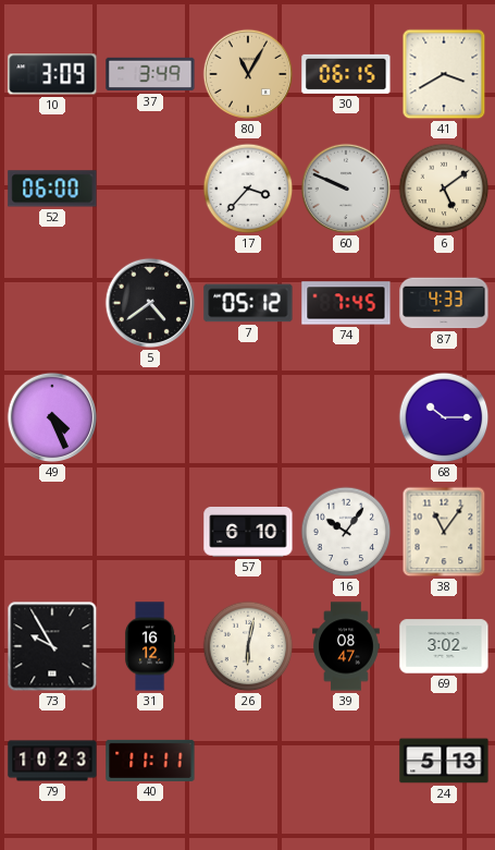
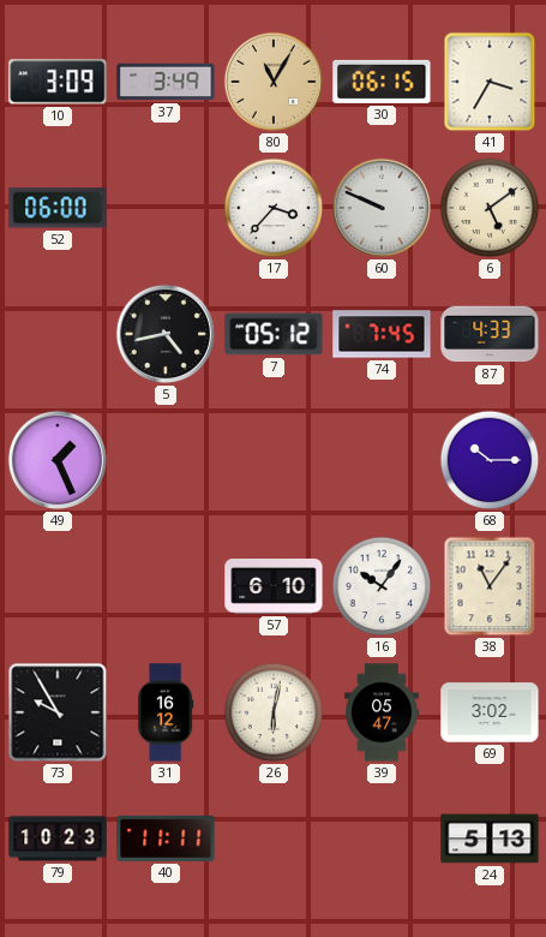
41: 3:40 -> 3:35
5: 4:39 -> 4:43
49: 4:26 -> 1:26
39: 08:47 -> 05:47
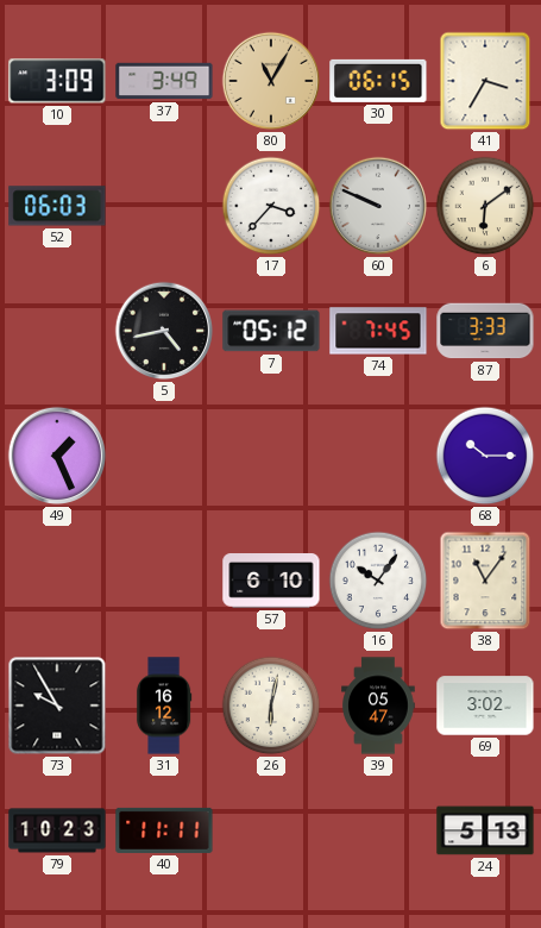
52: 06:00 -> 06:03
6: 5:09 -> 6:09
87: 4:33 -> 3:33
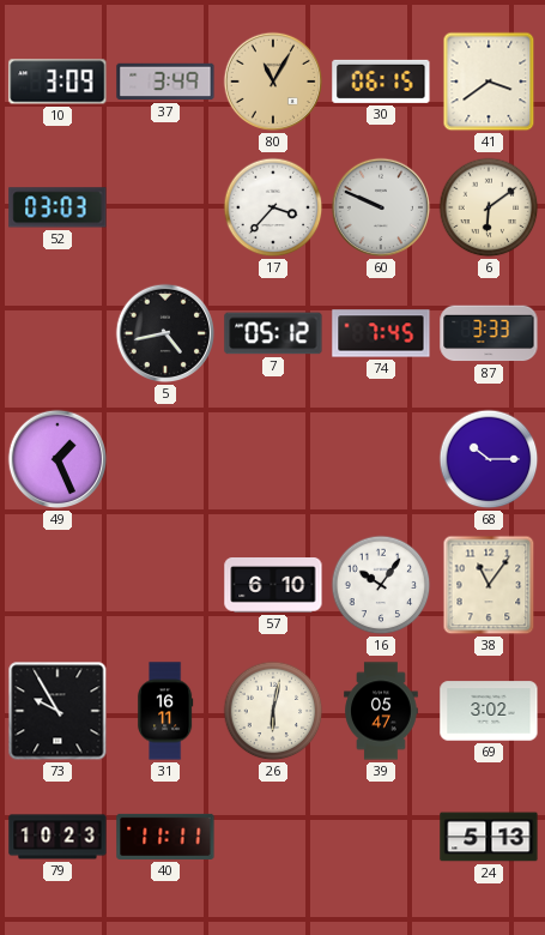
41: 3:35 -> 3:39
52: 06:03 -> 03:03
31: 16:12 -> 16:11
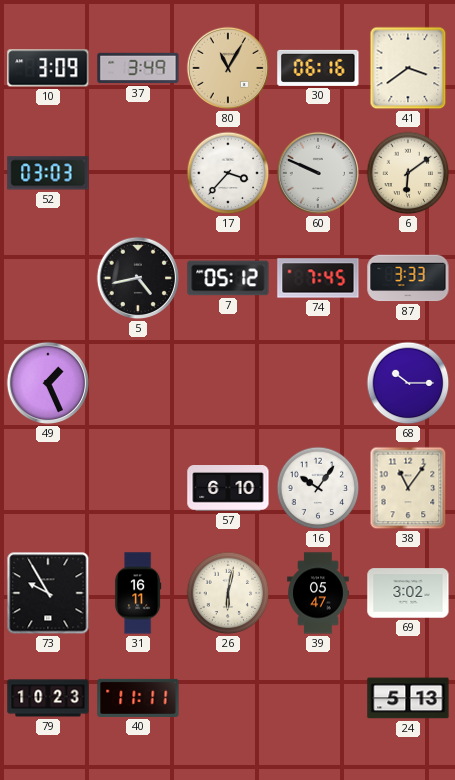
30: 06:15 -> 06:16
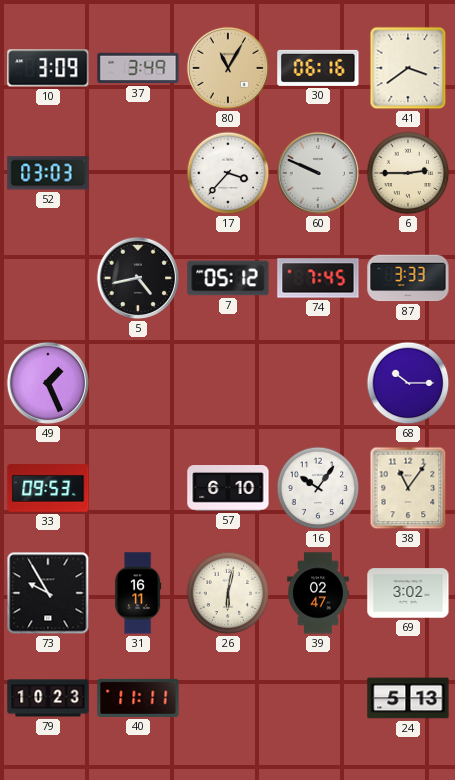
6: 6:09 -> 2:45
33: none -> 09:53
39: 05:47 -> 02:47
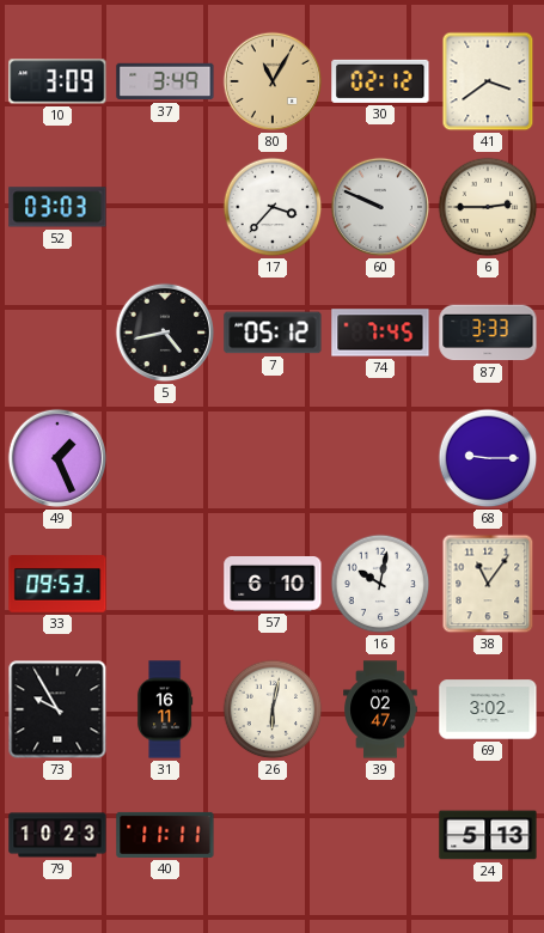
30: 06:16 -> 02:12
68: 10:15 -> 9:15
16: 10:06 -> 10:02
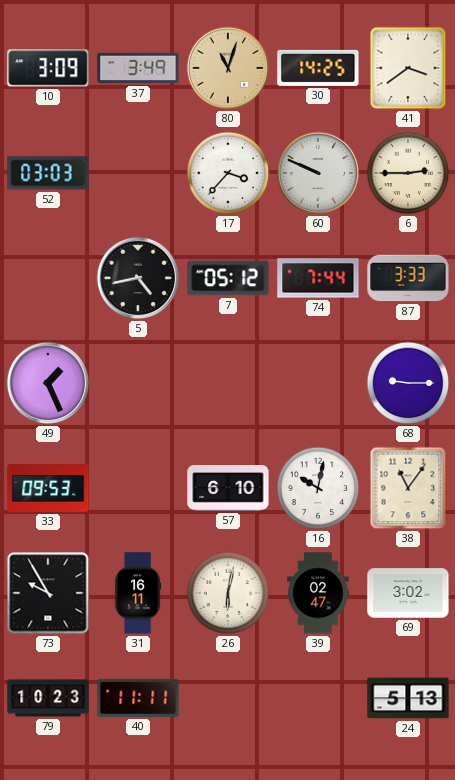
80: 11:05 -> 11:03
30: 02:12 -> 14:25
74: 7:45 -> 7:44
